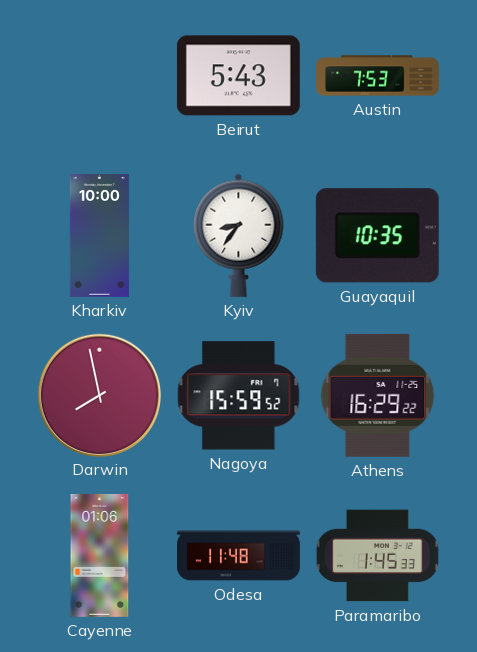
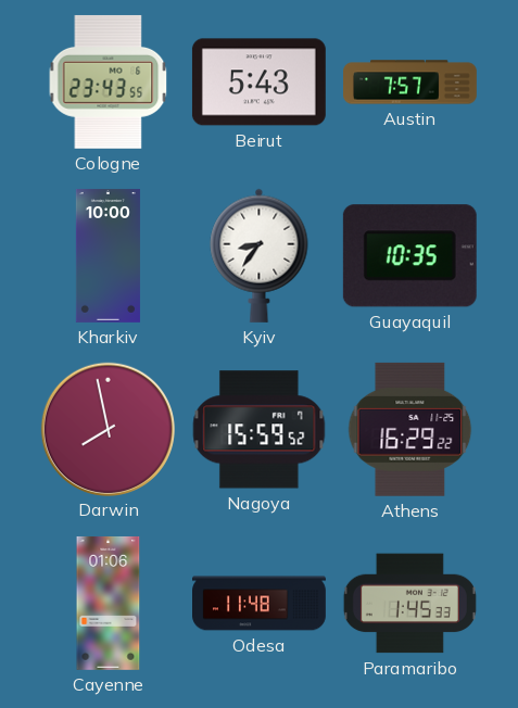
Cologne: none -> 23:43
Austin: 7:53 -> 7:57
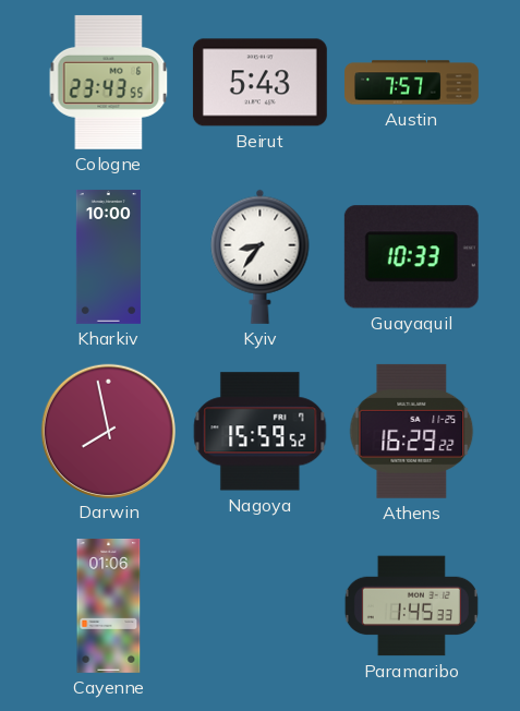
Guayaquil: 10:35 -> 10:33
Odesa: 11:48 -> none
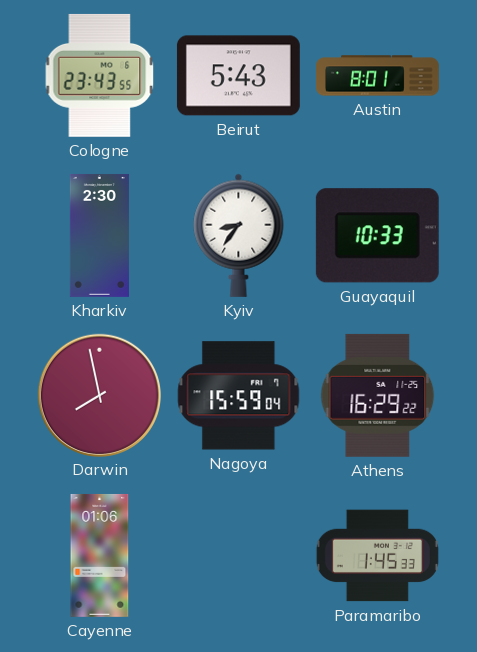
Austin: 7:57 -> 8:01
Kharkiv: 10:00 -> 2:30
Nagoya: 15:59:52 -> 15:59:04
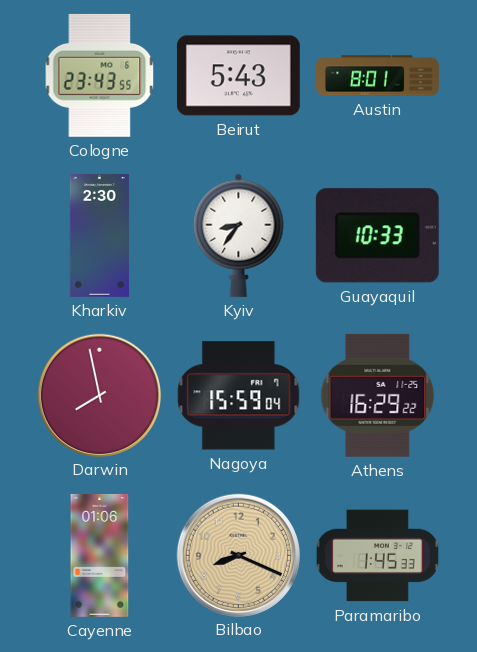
Bilbao: none -> 8:19
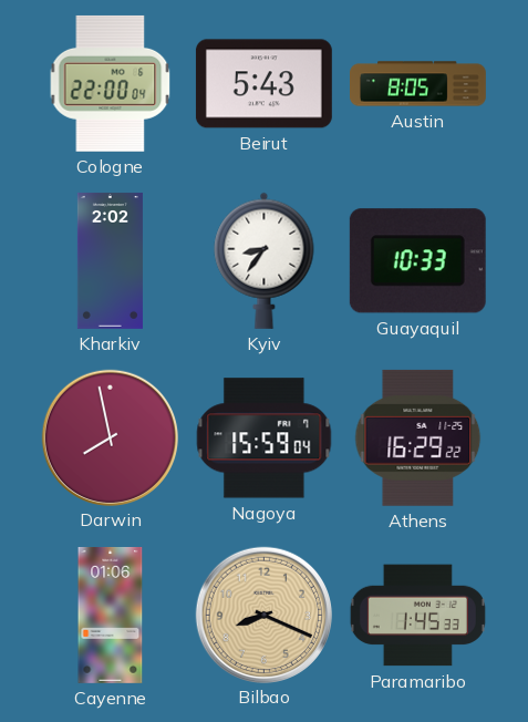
Cologne: 23:43 -> 22:00
Austin: 8:01 -> 8:05
Kharkiv: 2:30 -> 2:02
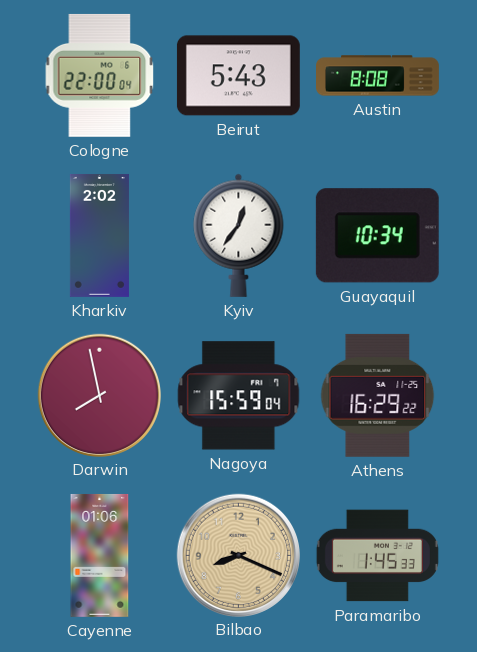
Austin: 8:05 -> 8:08
Kyiv: 8:36 -> 12:36
Guayaquil: 10:33 -> 10:34
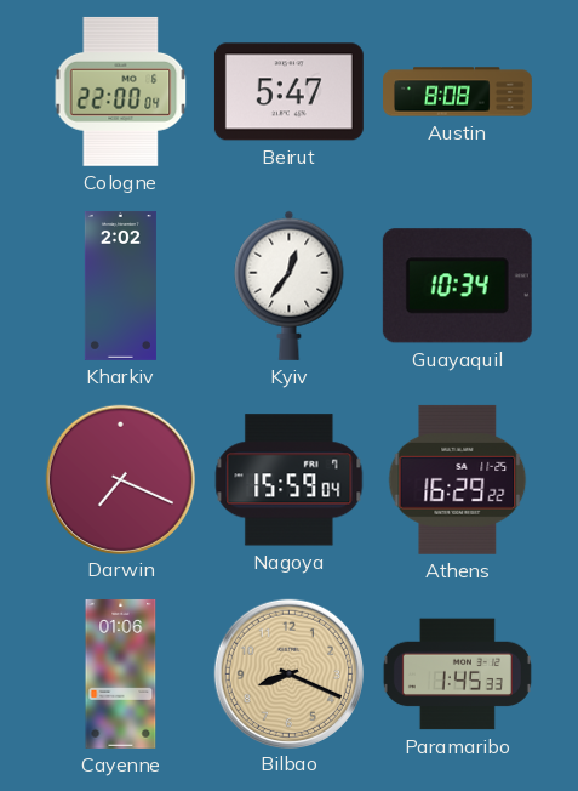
Beirut: 5:43 -> 5:47
Darwin: 7:58 -> 7:19
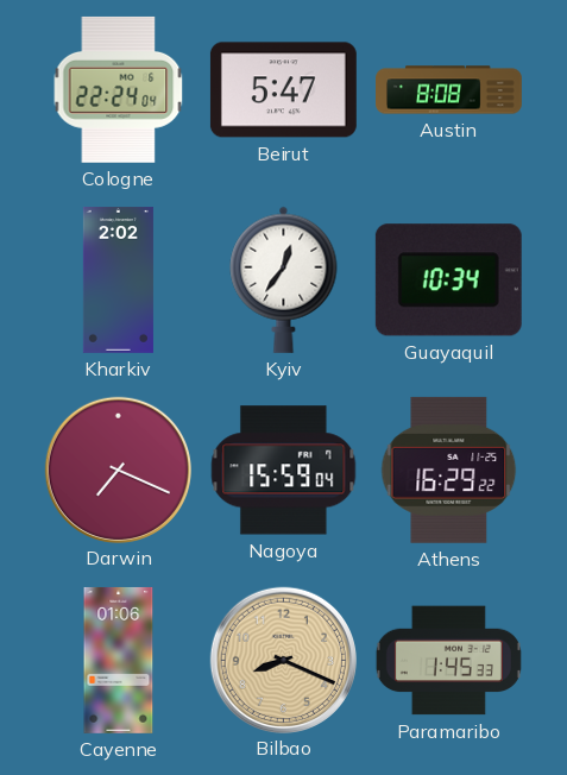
Cologne: 22:00 -> 22:24
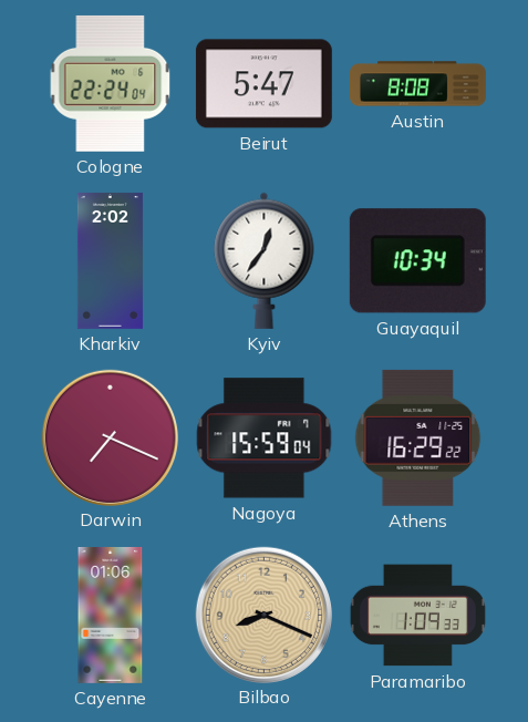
Paramaribo: 1:45 -> 1:09
